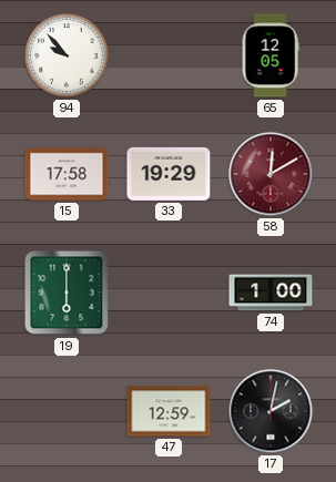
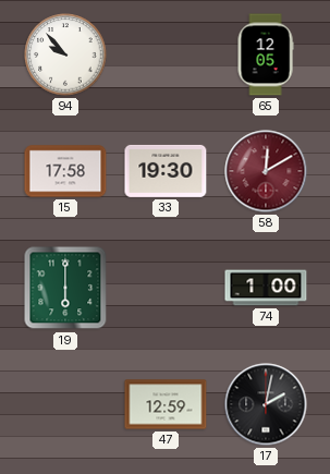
33: 19:29 -> 19:30
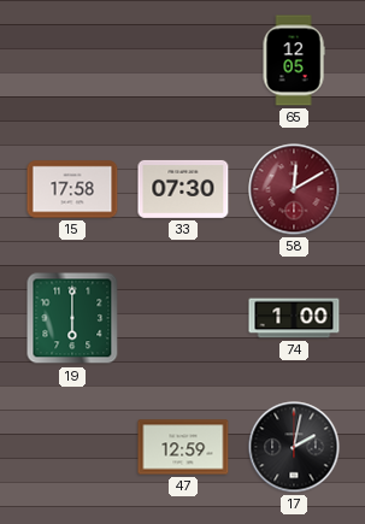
94: 9:53 -> none
33: 19:30 -> 07:30
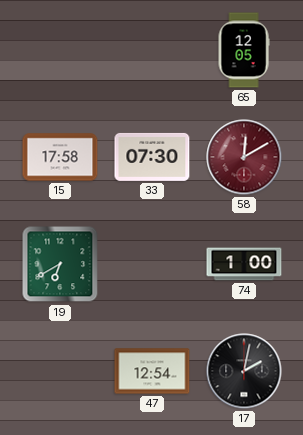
19: 6:00 -> 6:40
47: 12:59 -> 12:54
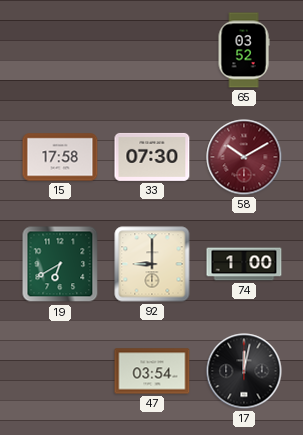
65: 12:05 -> 03:52
58: 12:10 -> 10:10
92: none -> 9:00
47: 12:54 -> 03:54
17: 2:02 -> 12:02
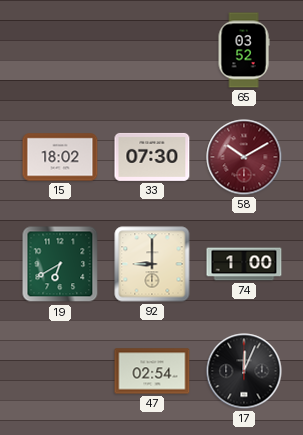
15: 17:58 -> 18:02
47: 03:54 -> 02:54
17: 12:02 -> 12:04
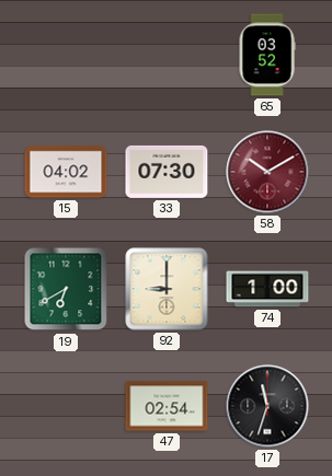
15: 18:02 -> 04:02
17: 12:04 -> 11:33
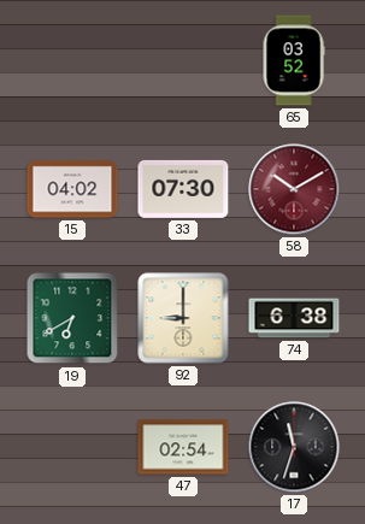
74: 1:00 -> 6:38
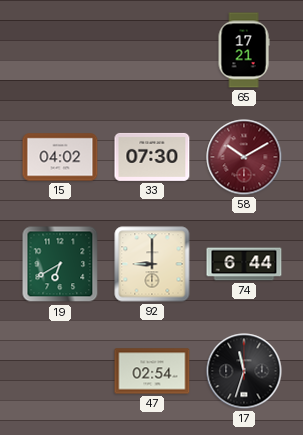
65: 03:52 -> 17:21
74: 6:38 -> 6:44
